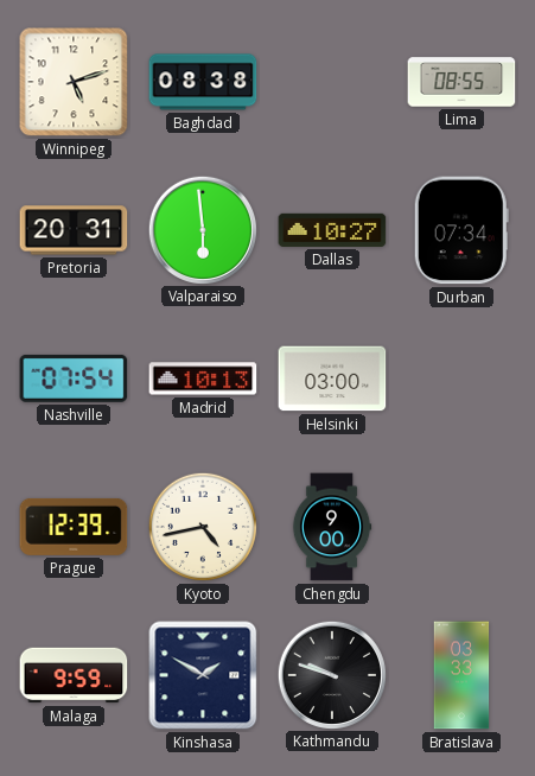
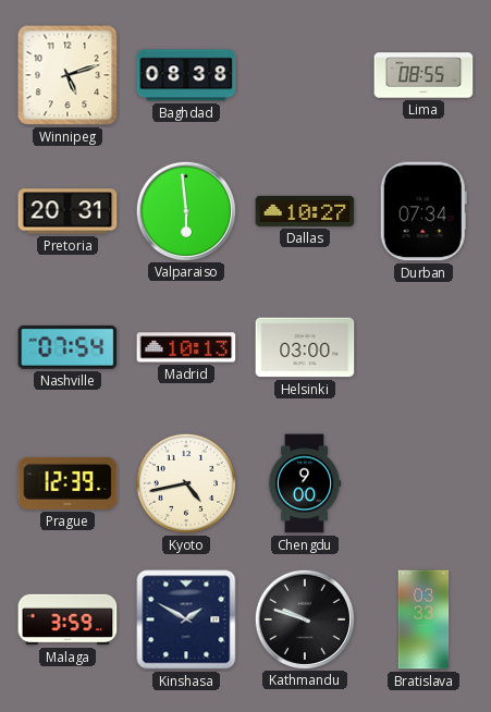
Malaga: 9:59 -> 3:59
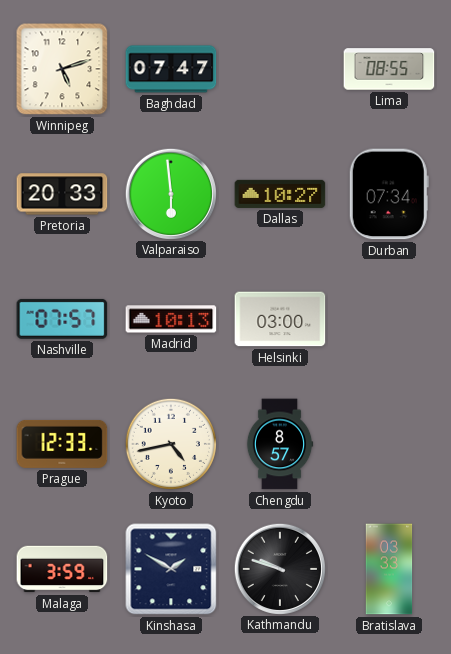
Baghdad: 08:38 -> 07:47
Pretoria: 20:31 -> 20:33
Nashville: 07:54 -> 07:57
Prague: 12:39 -> 12:33
Chengdu: 9:00 -> 8:57
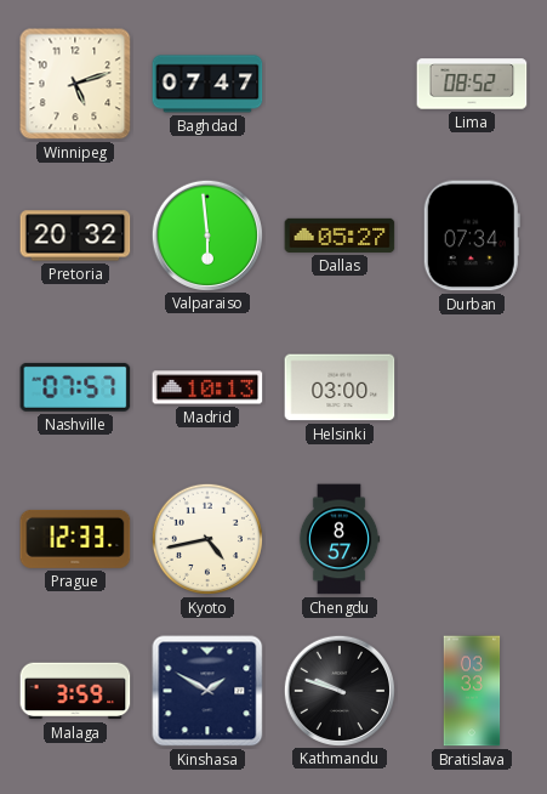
Lima: 08:55 -> 08:52
Pretoria: 20:33 -> 20:32
Dallas: 10:27 -> 05:27
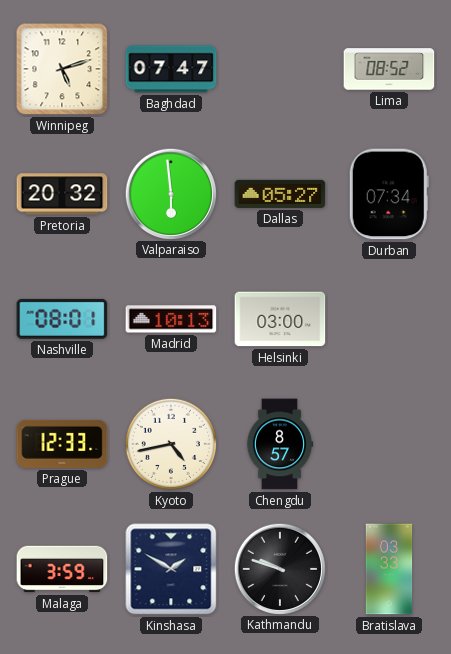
Nashville: 07:57 -> 08:01
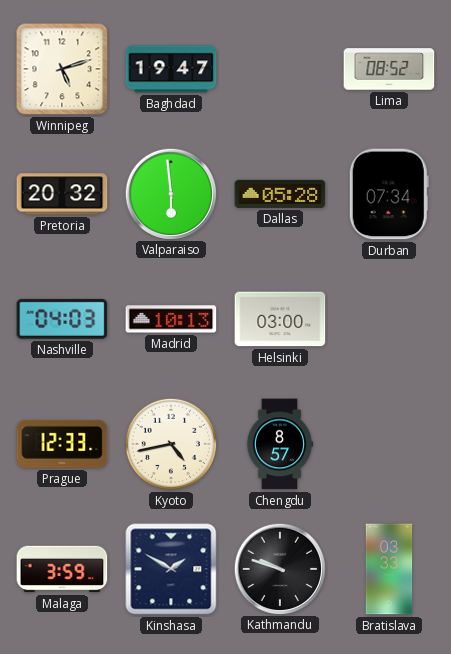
Baghdad: 07:47 -> 19:47
Dallas: 05:27 -> 05:28
Nashville: 08:01 -> 04:03
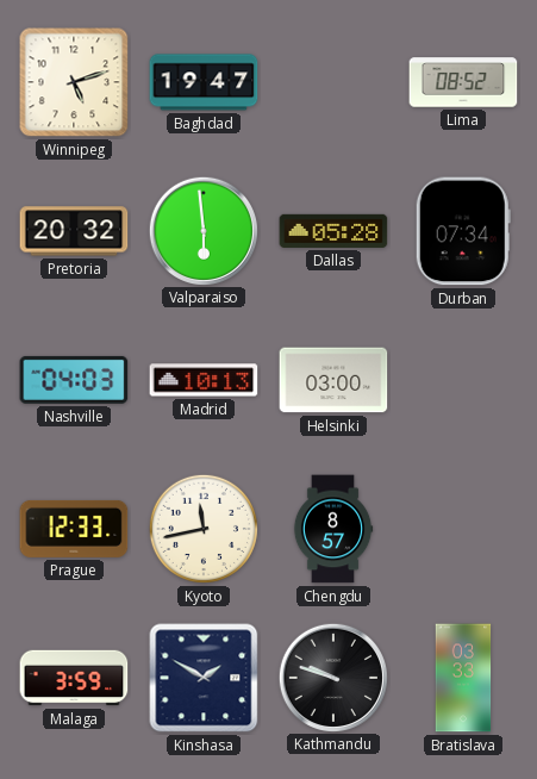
Kyoto: 4:43 -> 11:43
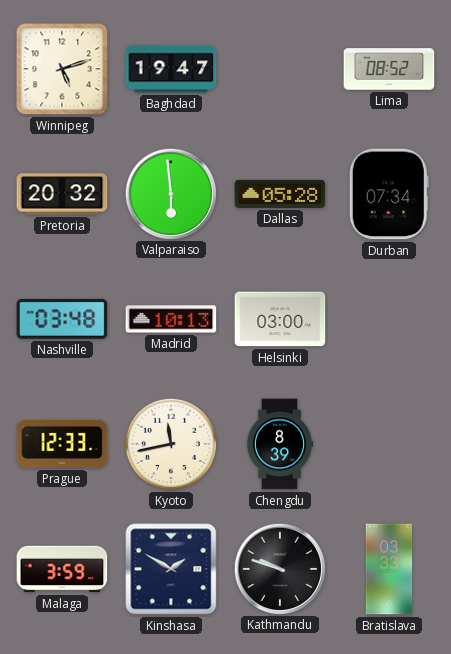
Nashville: 04:03 -> 03:48
Chengdu: 8:57 -> 8:39
